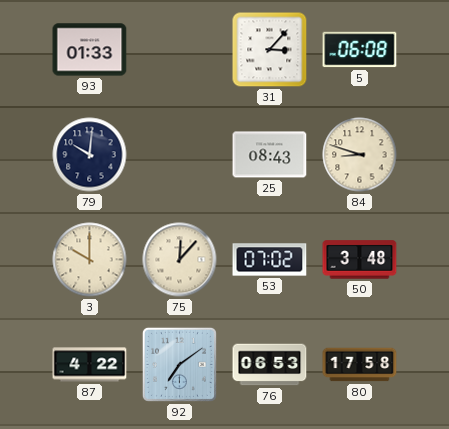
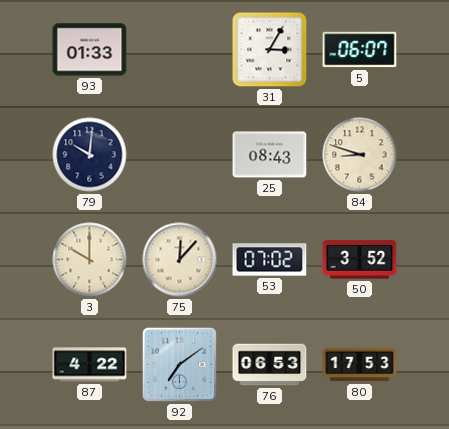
31: 3:07 -> 3:05
5: 06:08 -> 06:07
50: 3:48 -> 3:52
80: 17:58 -> 17:53
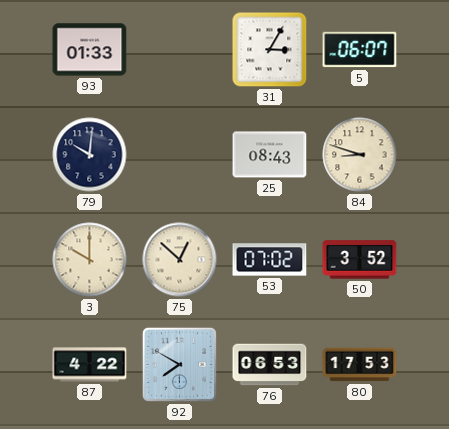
75: 12:07 -> 12:52
92: 7:09 -> 7:50
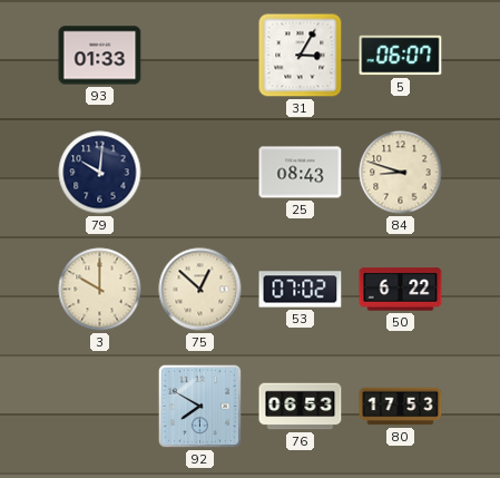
50: 3:52 -> 6:22
87: 4:22 -> none
